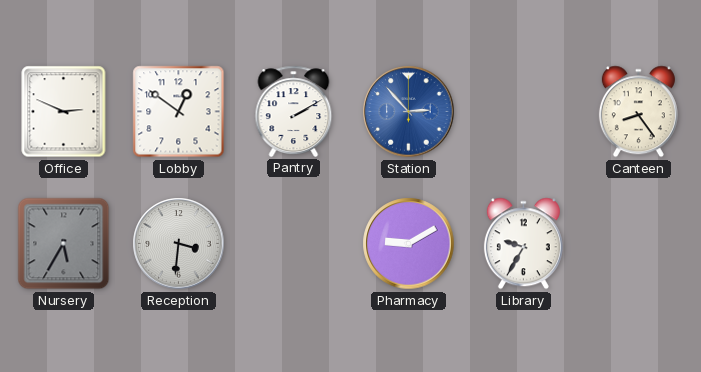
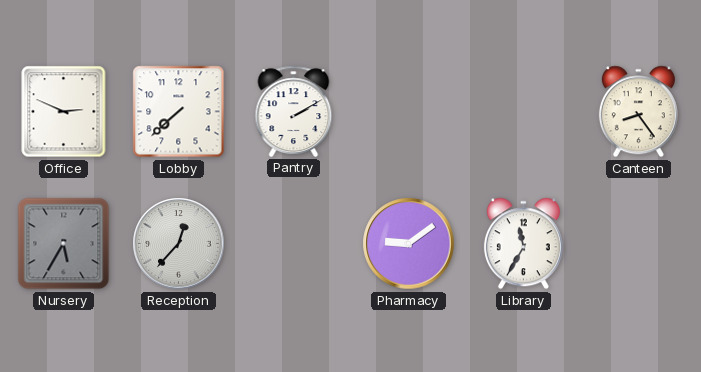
Lobby: 12:51 -> 7:38
Station: 2:53 -> none
Reception: 3:31 -> 12:37
Pharmacy: 9:10 -> 9:09
Library: 9:35 -> 11:35
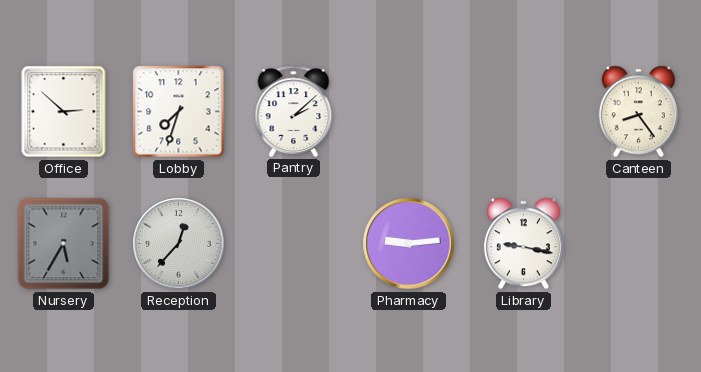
Office: 2:49 -> 2:52
Lobby: 7:38 -> 7:33
Pantry: 2:10 -> 2:08
Pharmacy: 9:09 -> 9:14
Library: 11:35 -> 9:17
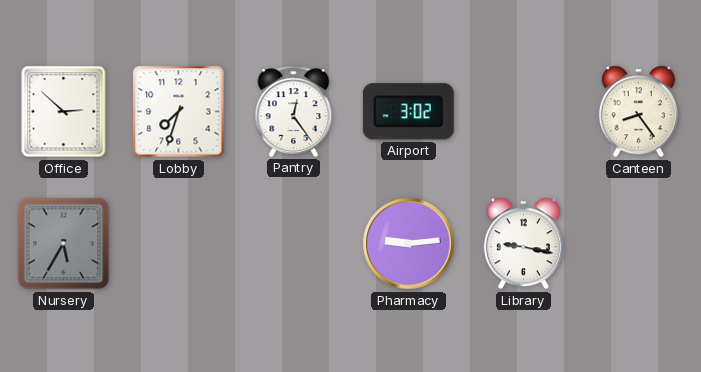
Pantry: 2:08 -> 12:24
Airport: none -> 3:02
Reception: 12:37 -> none
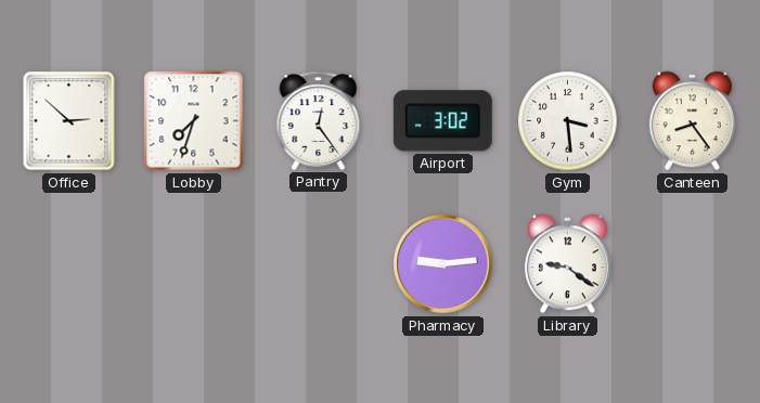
Gym: none -> 3:29
Nursery: 5:35 -> none
Library: 9:17 -> 9:21
